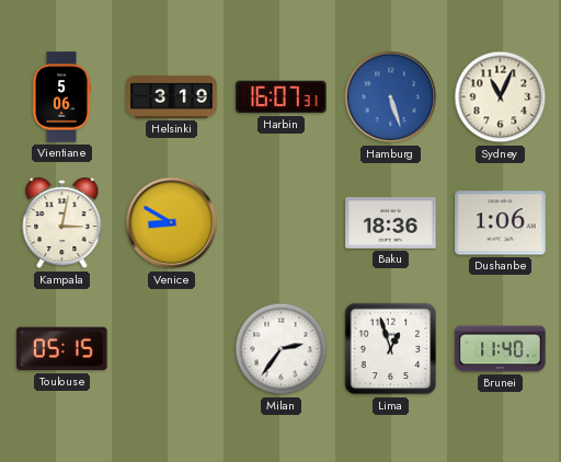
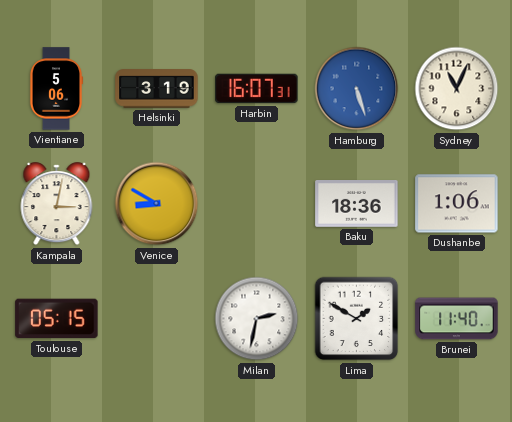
Milan: 2:36 -> 2:32
Lima: 12:57 -> 1:50
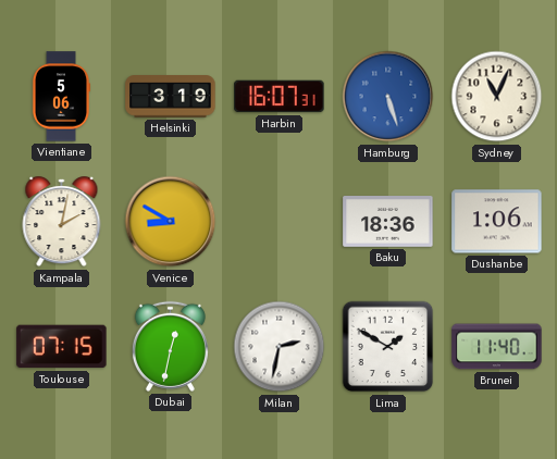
Kampala: 3:02 -> 2:02
Toulouse: 05:15 -> 07:15
Dubai: none -> 12:32
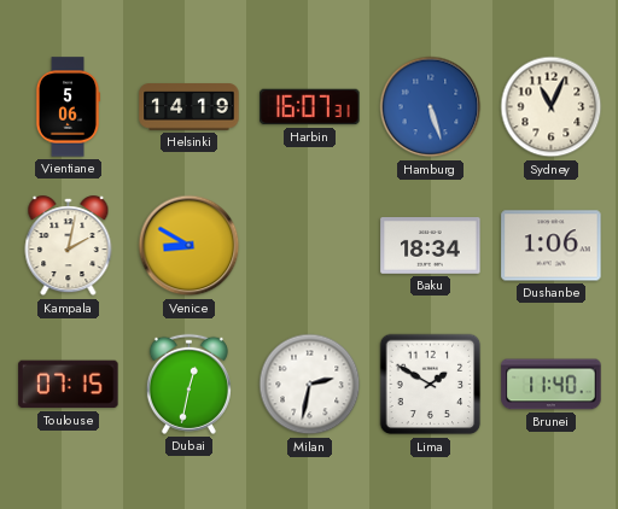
Helsinki: 3:19 -> 14:19
Baku: 18:36 -> 18:34
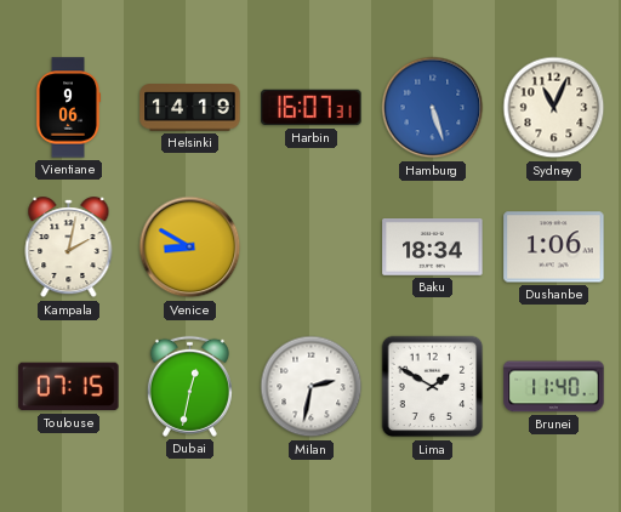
Vientiane: 5:06 -> 9:06
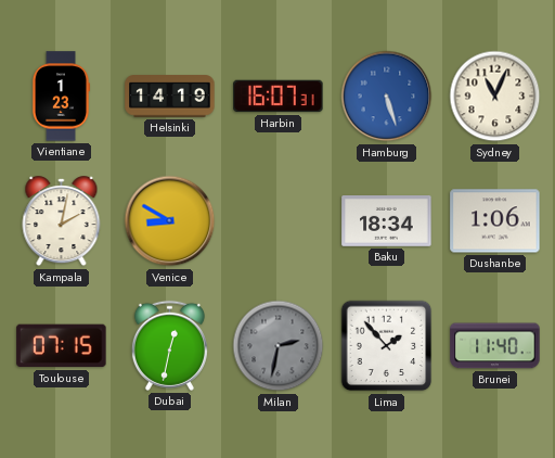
Vientiane: 9:06 -> 1:23
Milan dial: white -> grey
Lima: 1:50 -> 1:53
